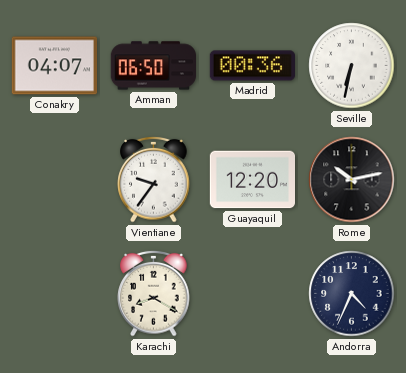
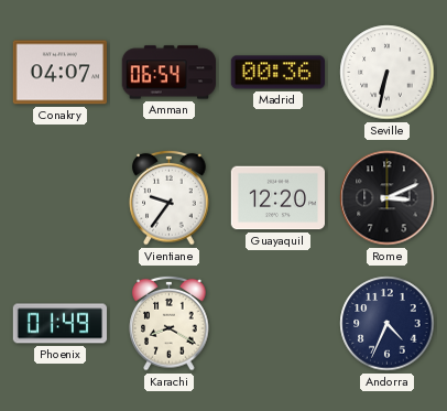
Amman: 06:50 -> 06:54
Rome: 10:13 -> 3:11
Phoenix: none -> 01:49
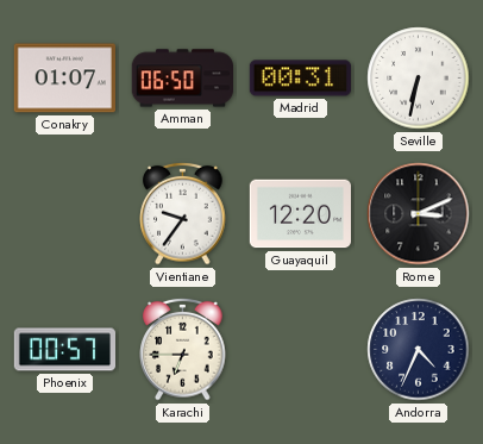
Conakry: 04:07 -> 01:07
Amman: 06:54 -> 06:50
Madrid: 00:36 -> 00:31
Phoenix: 01:49 -> 00:57
Karachi: 8:20 -> 6:45
